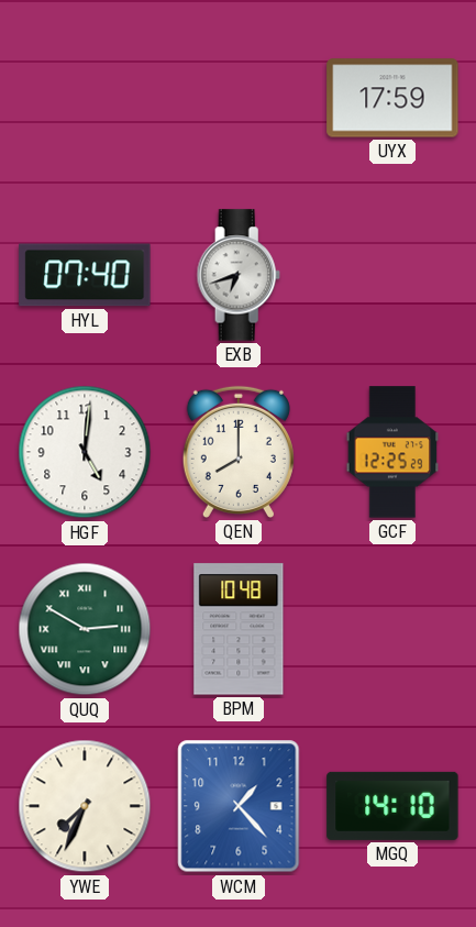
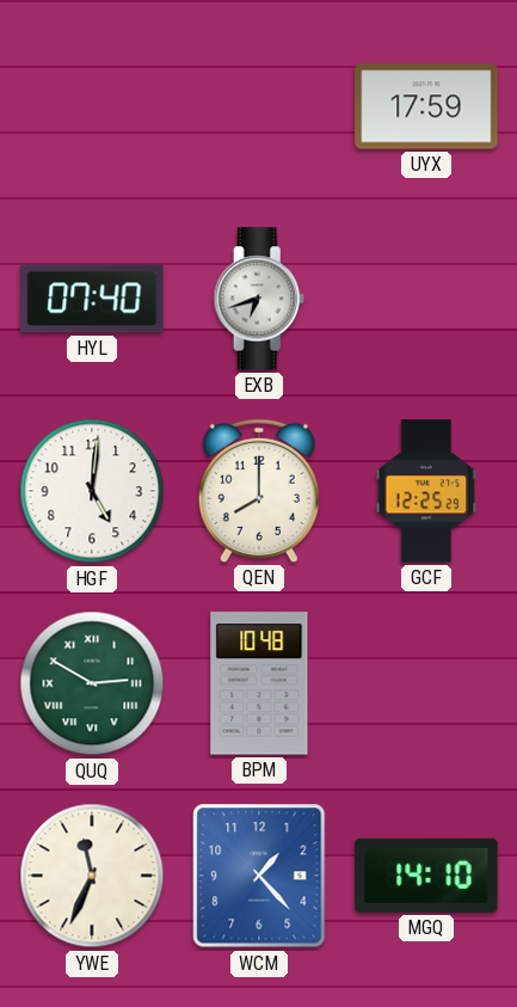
YWE: 7:34 -> 11:34
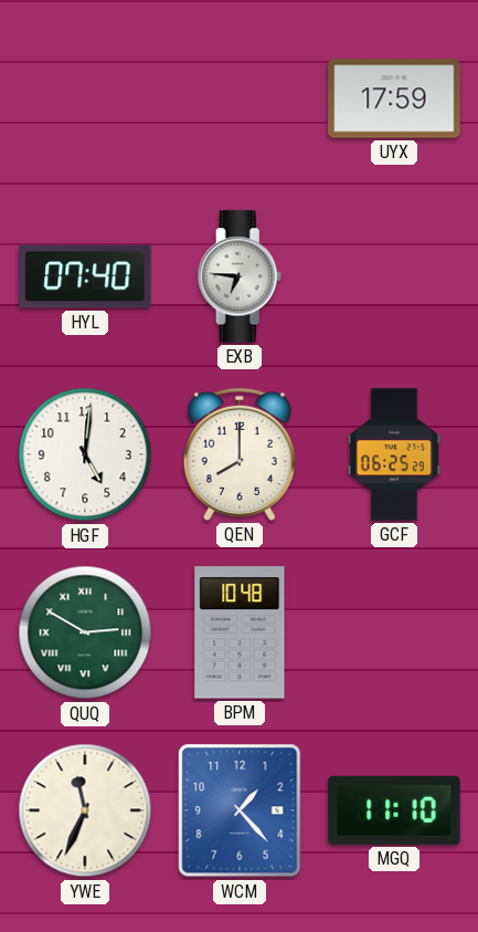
EXB: 6:42 -> 6:46
GCF: 12:25 -> 06:25
MGQ: 14:10 -> 11:10
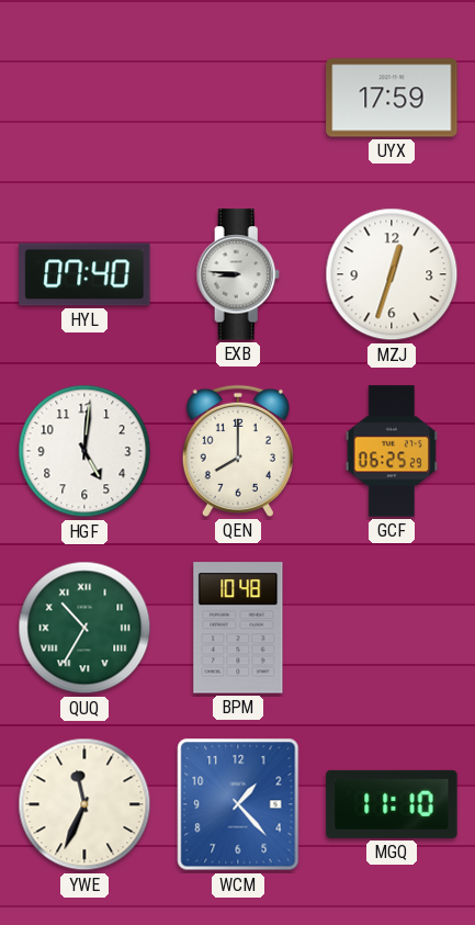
EXB: 6:46 -> 8:46
MZJ: none -> 12:33
QUQ: 2:50 -> 10:35
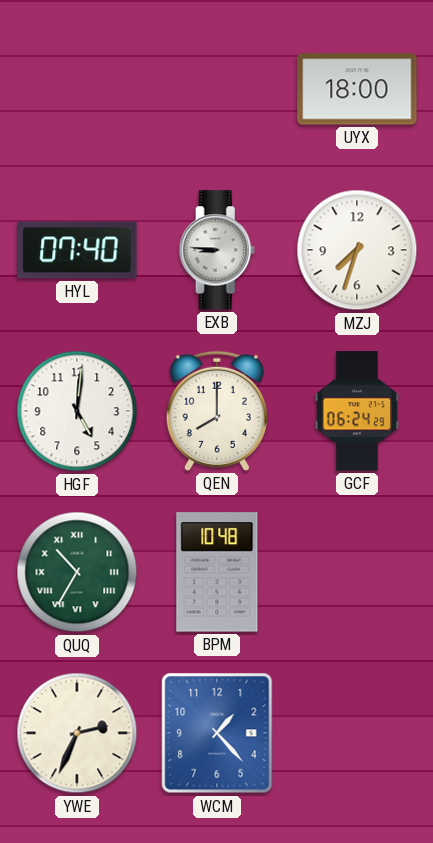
UYX: 17:59 -> 18:00
MZJ: 12:33 -> 7:33
GCF: 06:25 -> 06:24
YWE: 11:34 -> 2:34
MGQ: 11:10 -> none
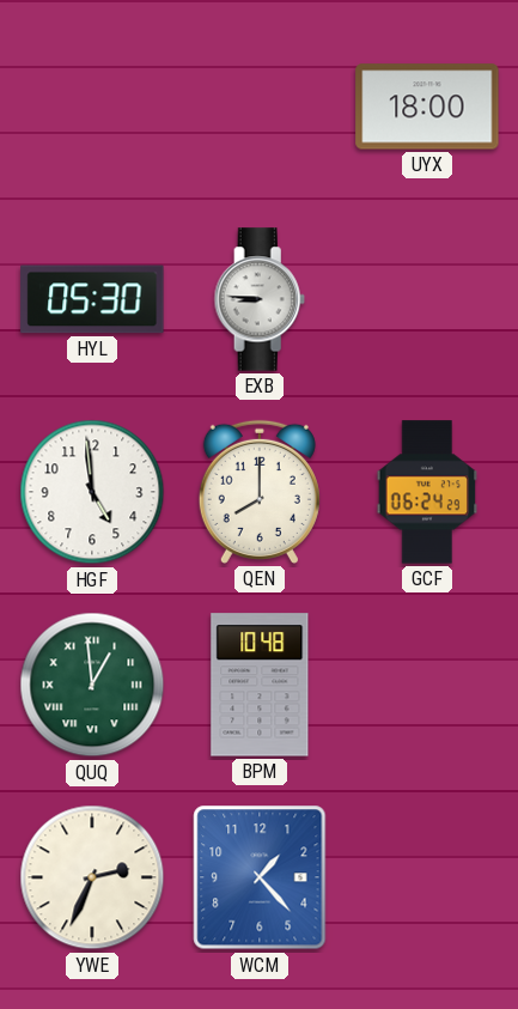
HYL: 07:40 -> 05:30
MZJ: 7:33 -> none
HGF: 5:01 -> 4:59
QUQ: 10:35 -> 12:59
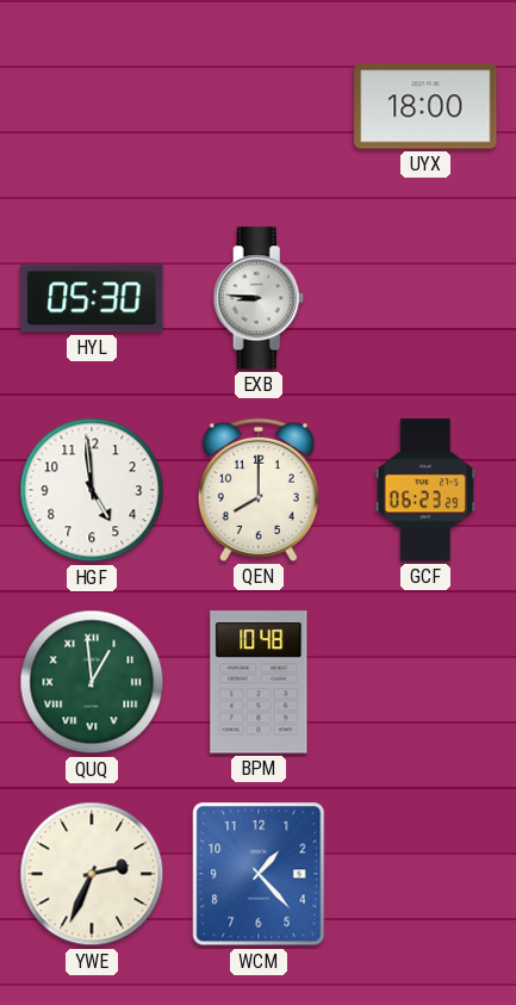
GCF: 06:24 -> 06:23
